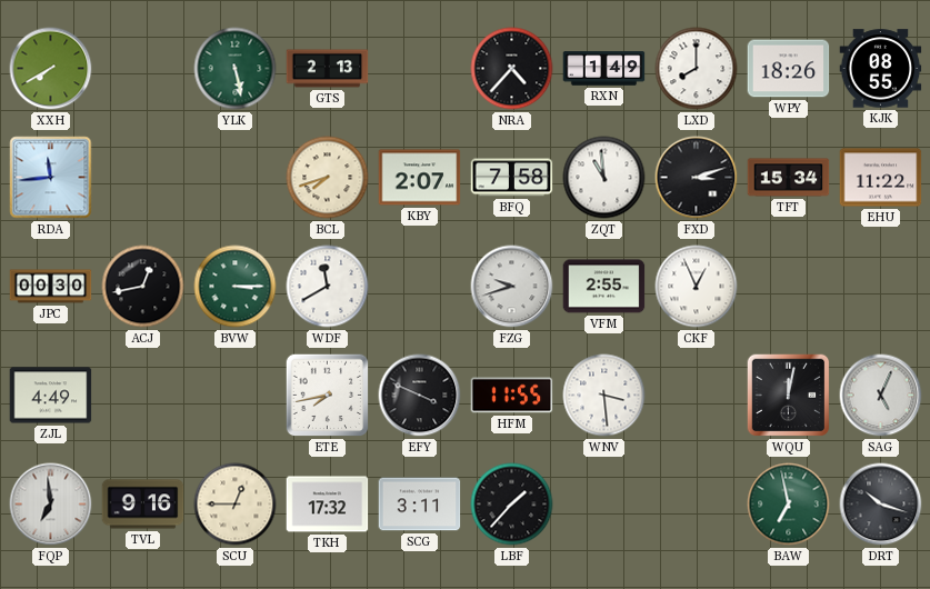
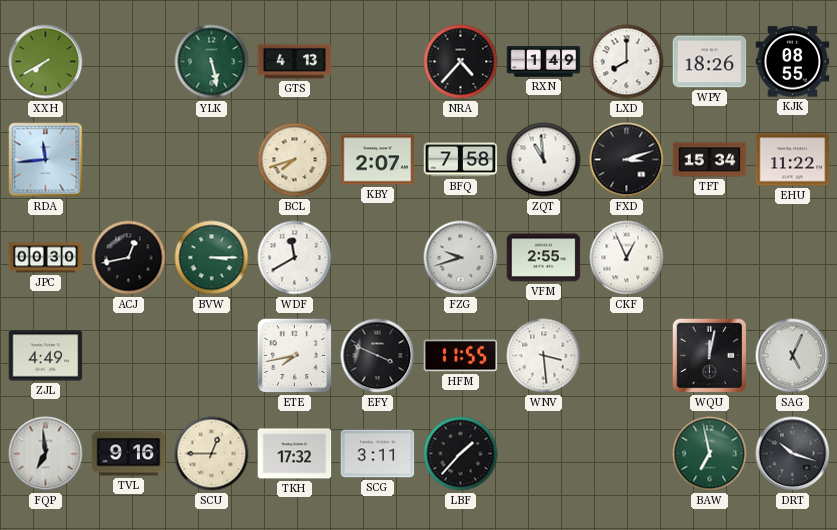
GTS: 2:13 -> 4:13
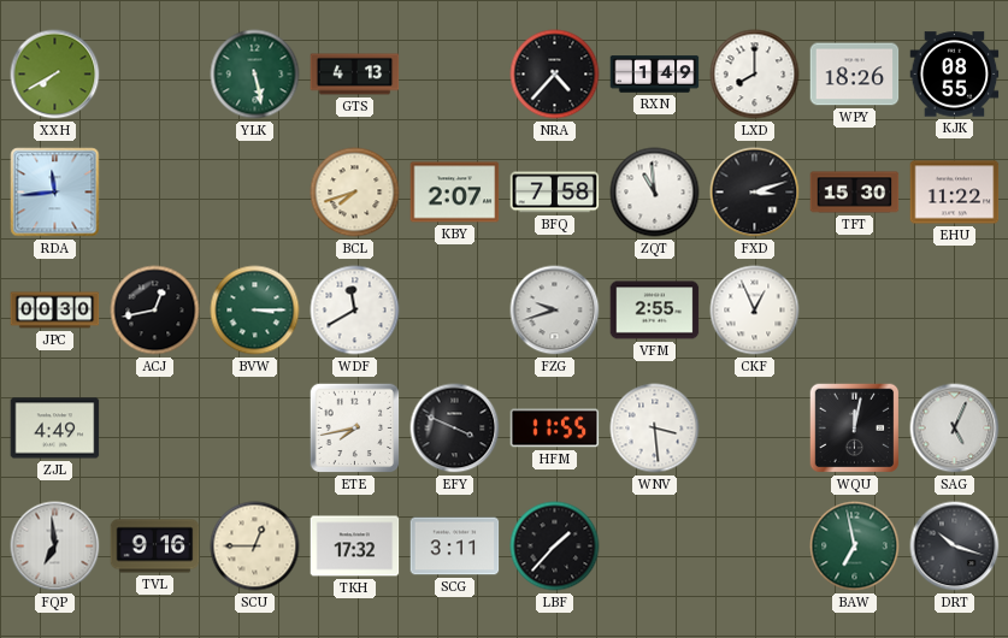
TFT: 15:34 -> 15:30
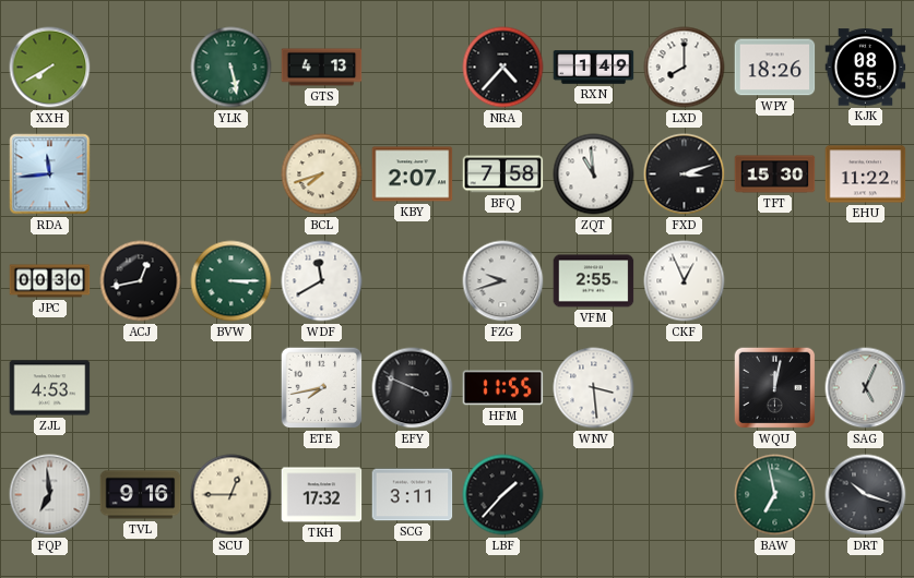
ZJL: 4:49 -> 4:53
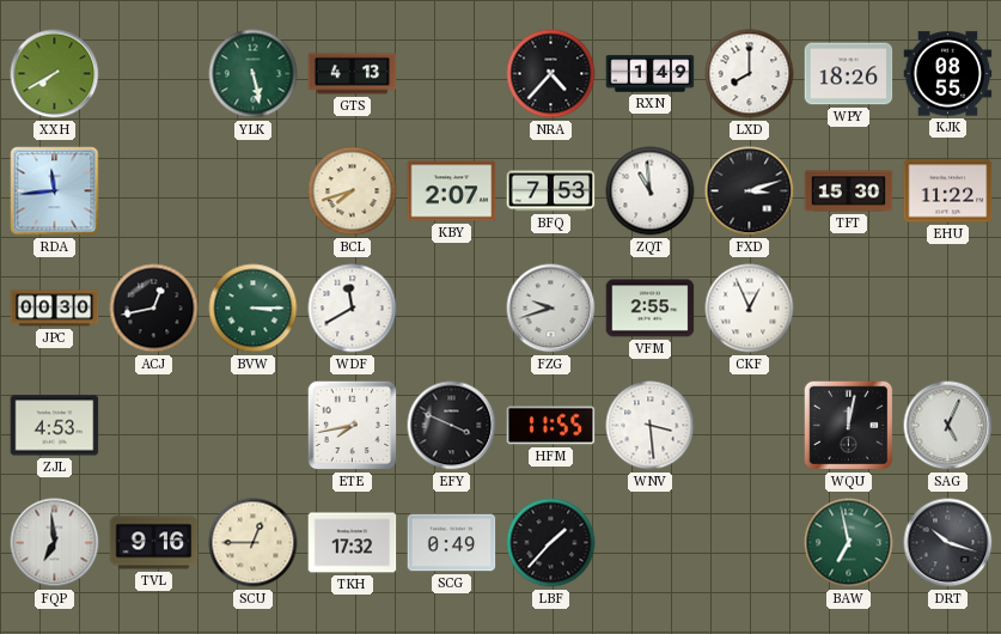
BFQ: 7:58 -> 7:53
SCG: 3:11 -> 0:49
